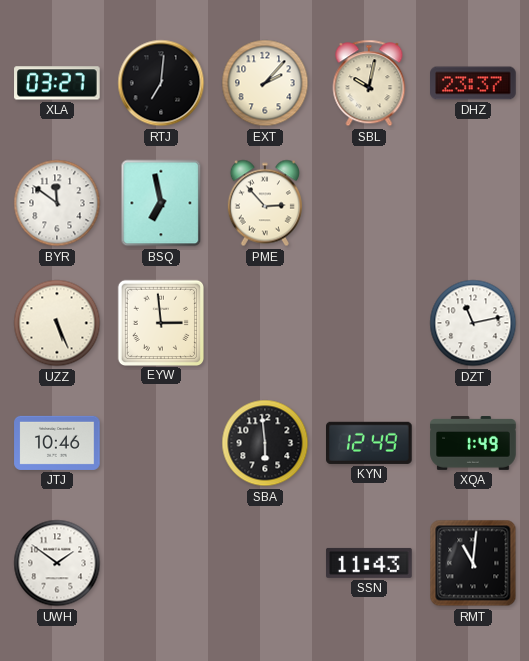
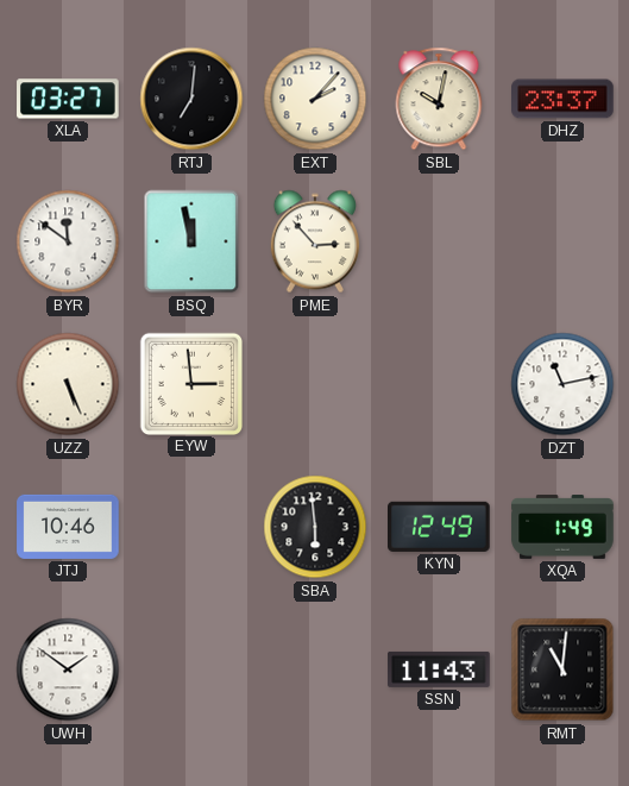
BSQ: 6:58 -> 11:58
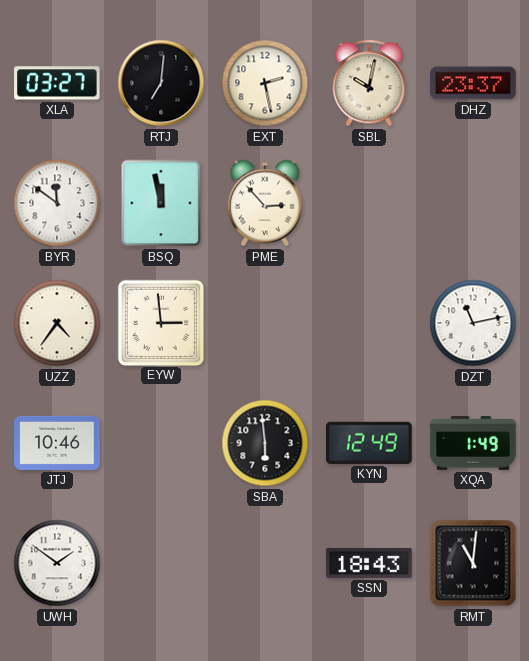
EXT: 2:07 -> 2:28
UZZ: 5:26 -> 4:36
SSN: 11:43 -> 18:43
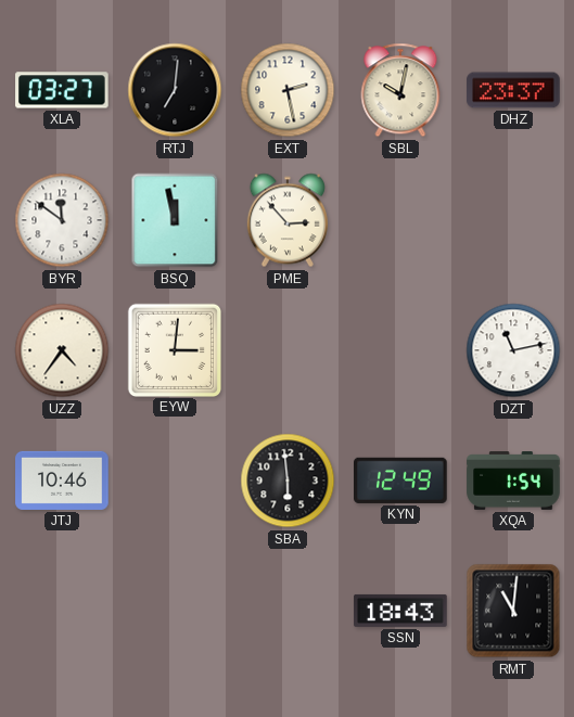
EYW: 2:59 -> 3:01
XQA: 1:49 -> 1:54
UWH: 1:51 -> none
